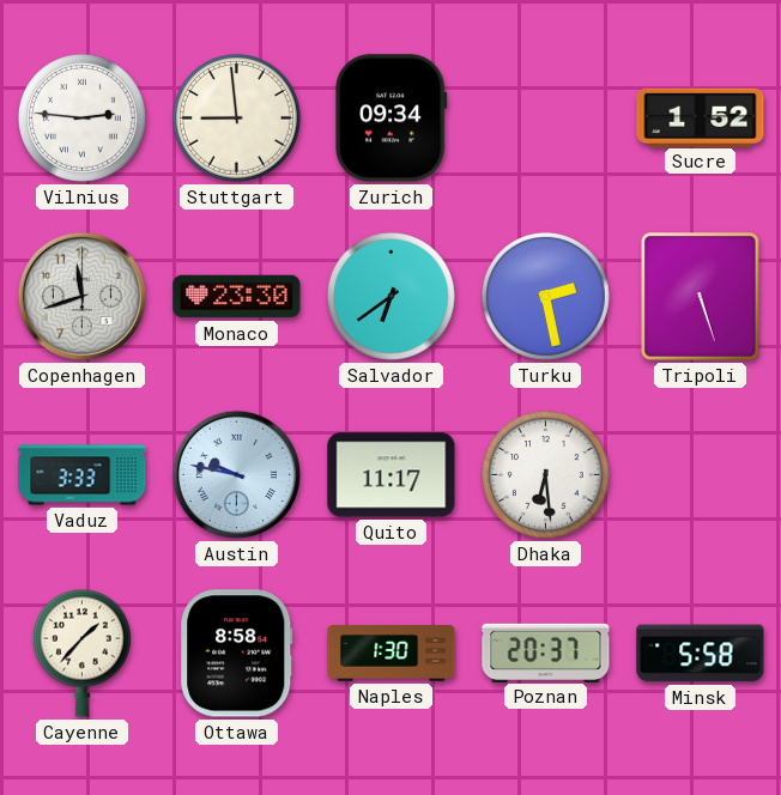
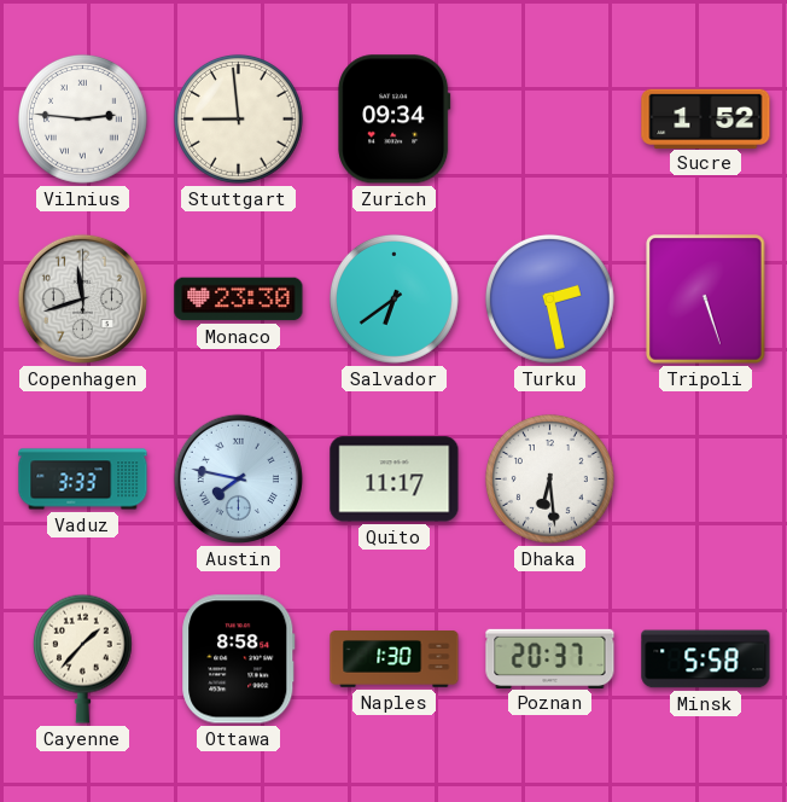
Austin: 9:47 -> 7:47
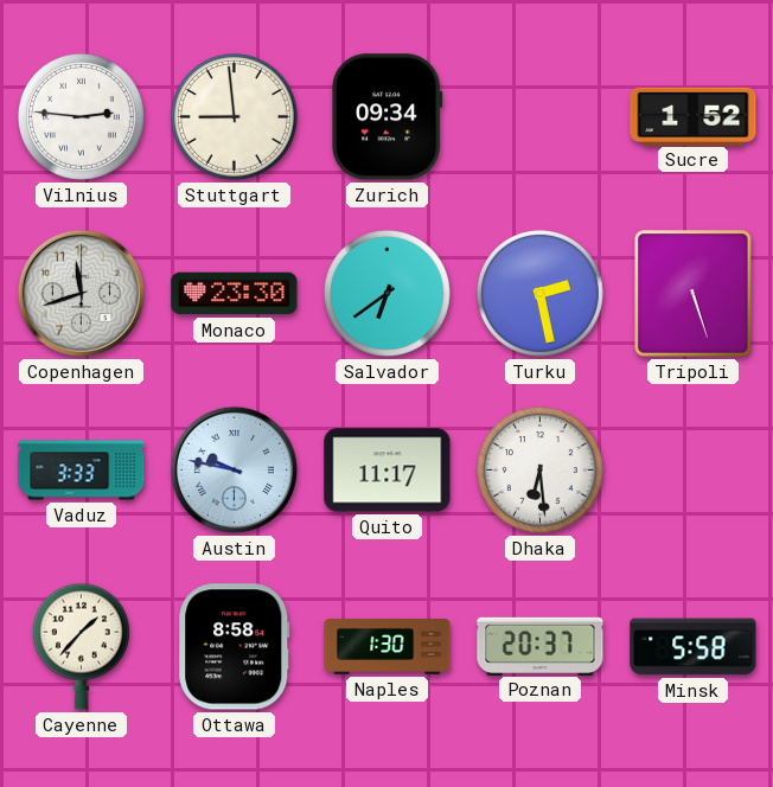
Austin: 7:47 -> 9:47
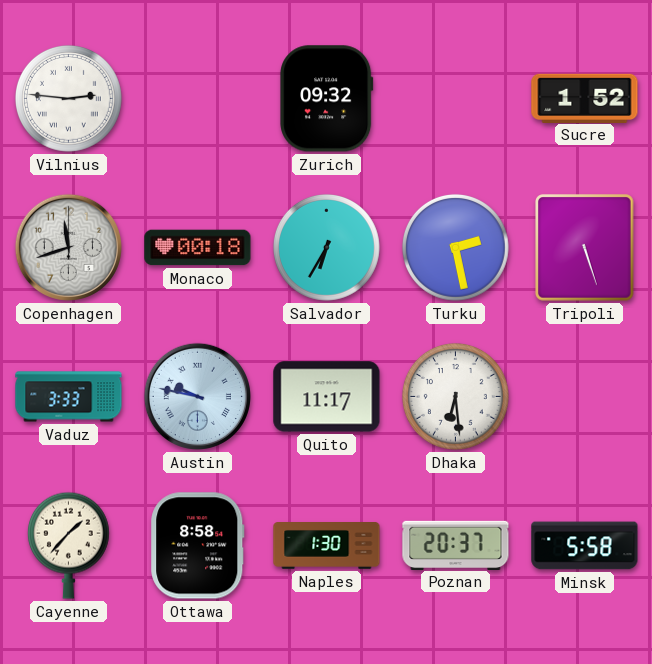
Stuttgart: 8:59 -> none
Zurich: 09:34 -> 09:32
Monaco: 23:30 -> 00:18
Salvador: 6:39 -> 6:35
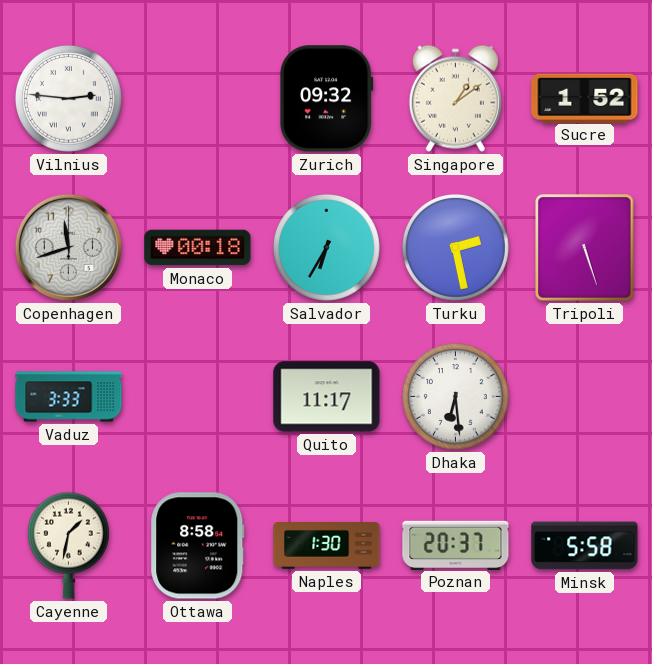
Singapore: none -> 1:09
Austin: 9:47 -> none
Cayenne: 1:37 -> 1:32
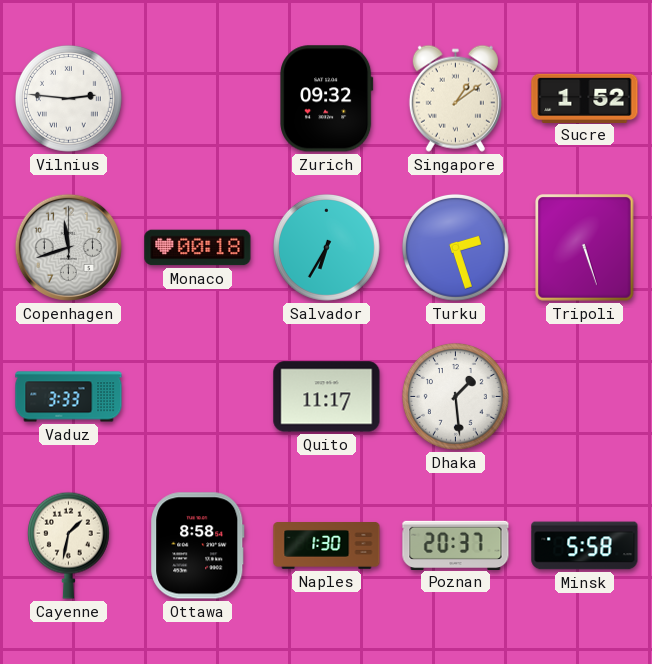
Turku: 2:28 -> 2:27
Dhaka: 6:29 -> 1:29
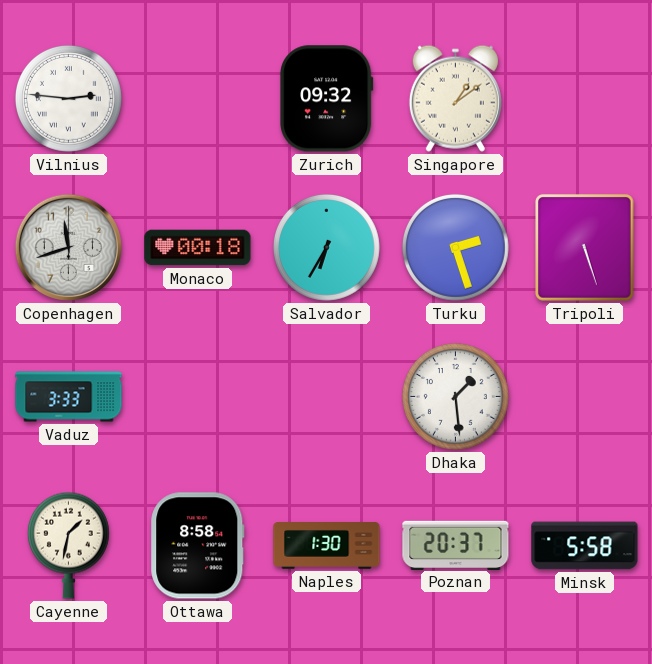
Sucre: 1:52 -> none
Quito: 11:17 -> none
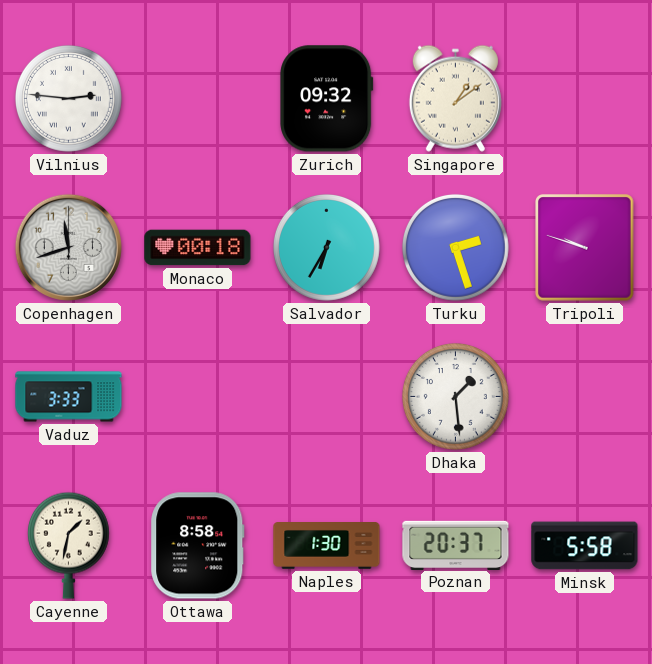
Tripoli: 5:27 -> 9:48
